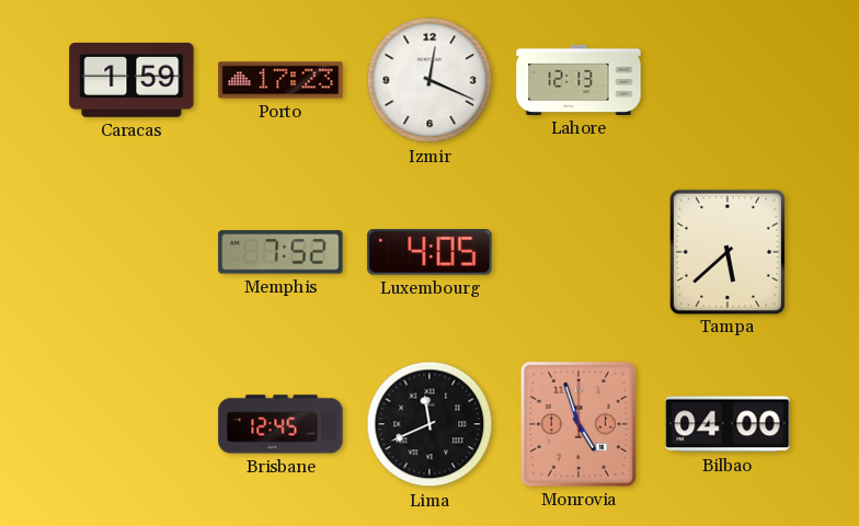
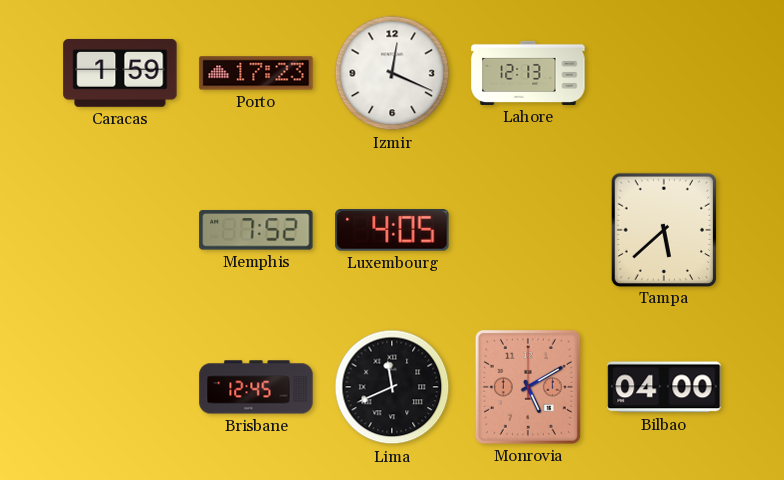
Monrovia: 4:57 -> 5:10
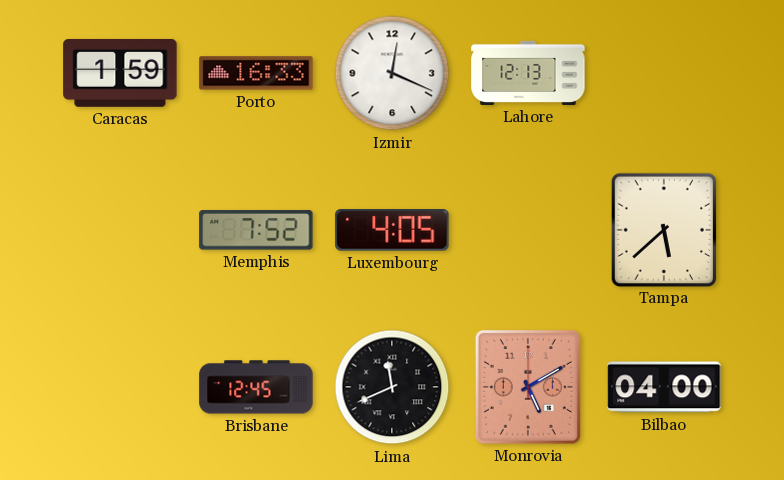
Porto: 17:23 -> 16:33
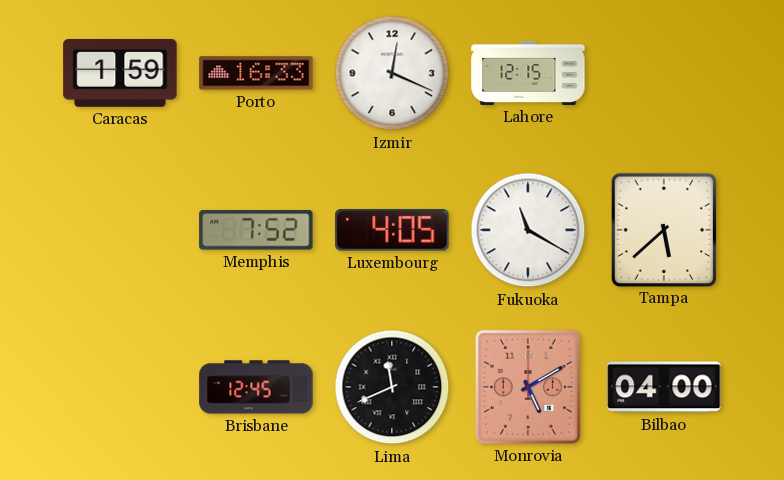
Lahore: 12:13 -> 12:15
Fukuoka: none -> 11:20
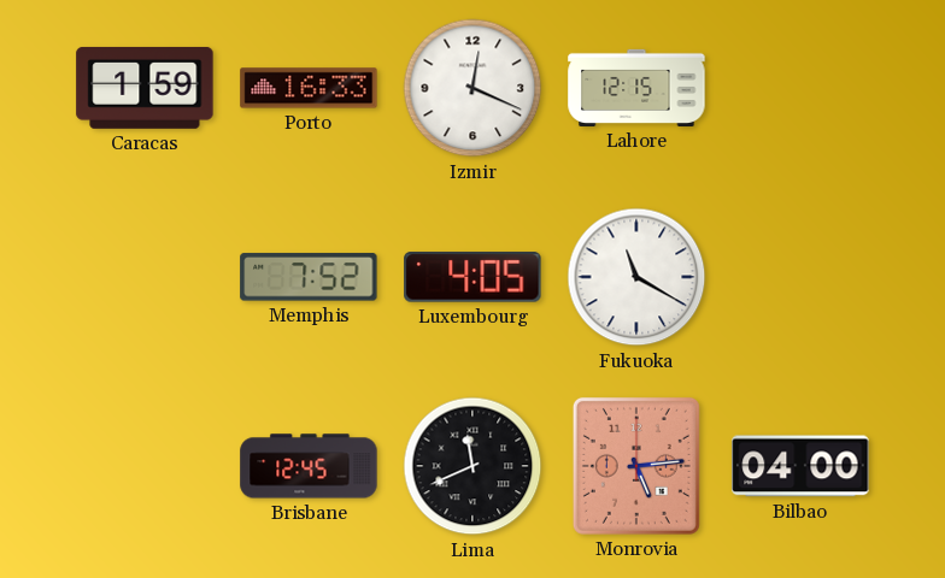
Tampa: 5:38 -> none
Monrovia: 5:10 -> 5:14
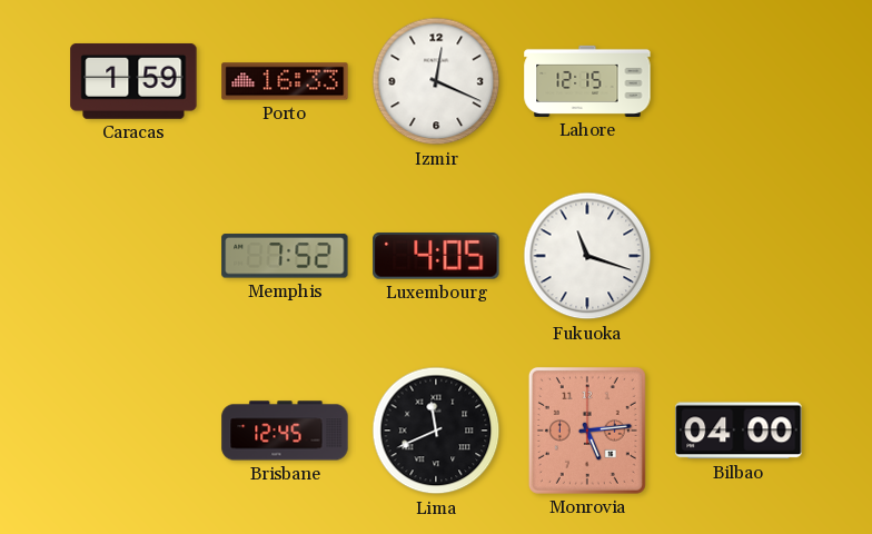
Fukuoka: 11:20 -> 11:18
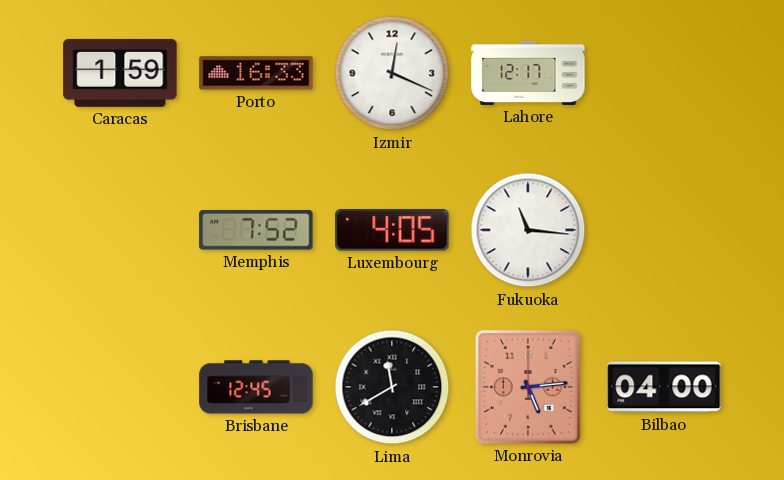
Lahore: 12:15 -> 12:17
Fukuoka: 11:18 -> 11:16
Lima: 11:41 -> 11:40
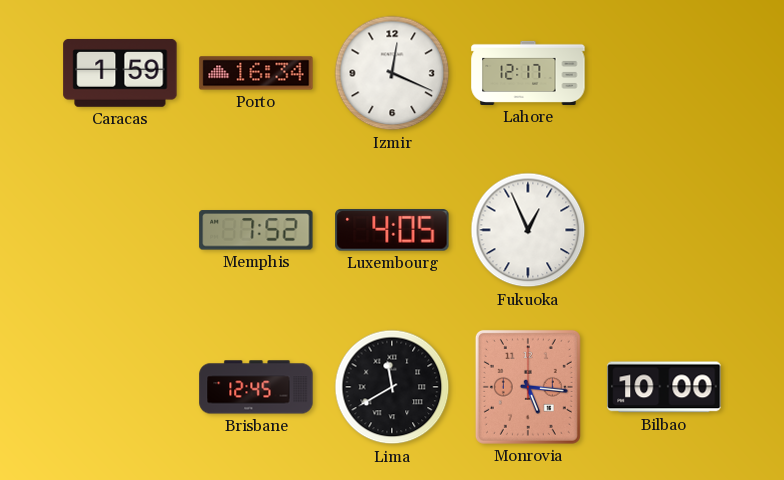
Porto: 16:33 -> 16:34
Fukuoka: 11:16 -> 12:56
Monrovia: 5:14 -> 5:16
Bilbao: 04:00 -> 10:00
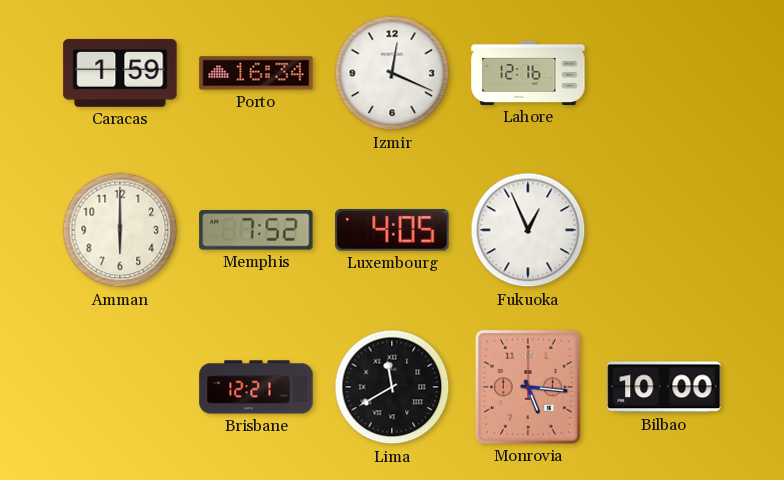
Lahore: 12:17 -> 12:16
Amman: none -> 6:00
Brisbane: 12:45 -> 12:21
